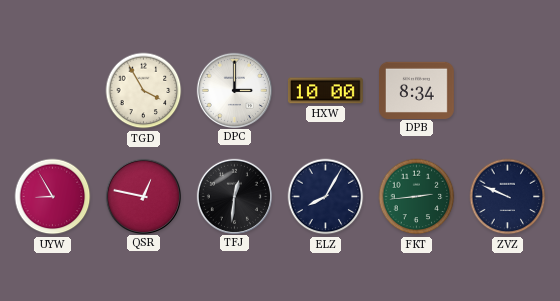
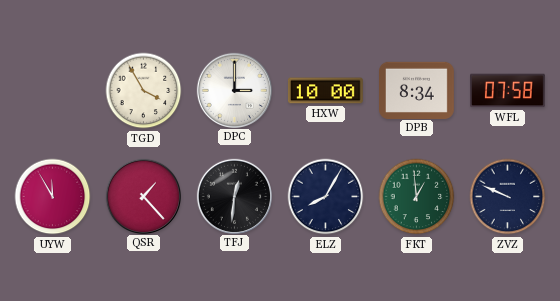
WFL: none -> 07:58
UYW: 8:55 -> 11:55
QSR: 12:47 -> 1:23
FKT: 2:44 -> 12:59
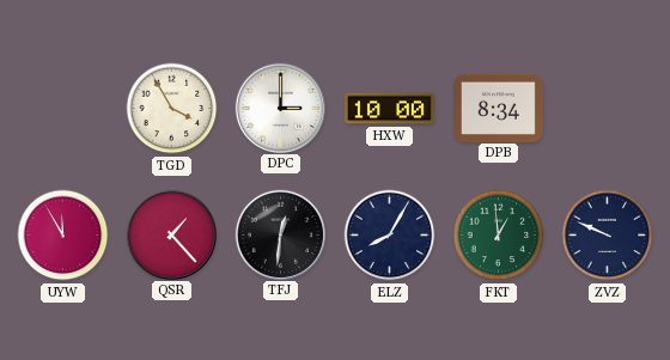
WFL: 07:58 -> none
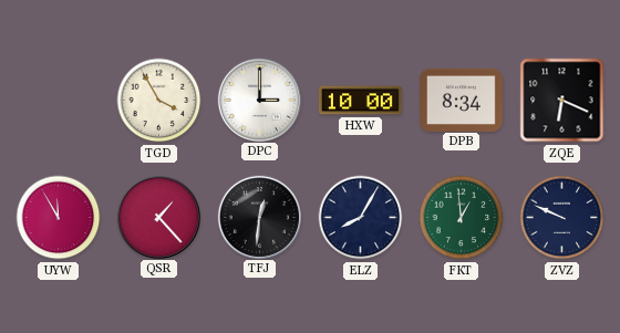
ZQE: none -> 6:19
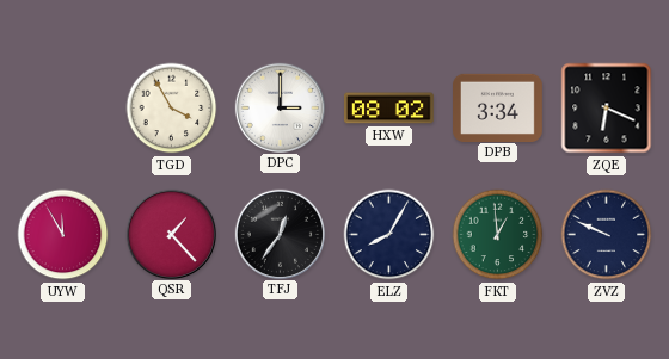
HXW: 10:00 -> 08:02
DPB: 8:34 -> 3:34
TFJ: 12:31 -> 12:36
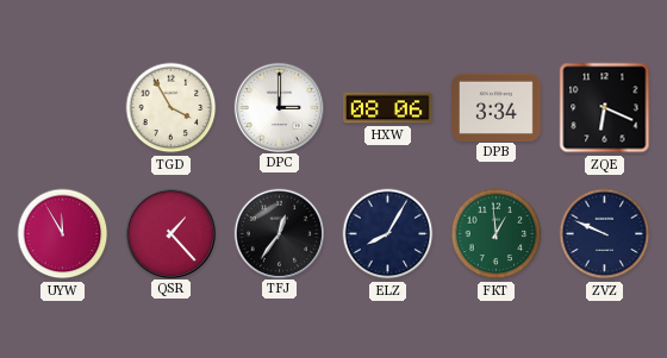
HXW: 08:02 -> 08:06
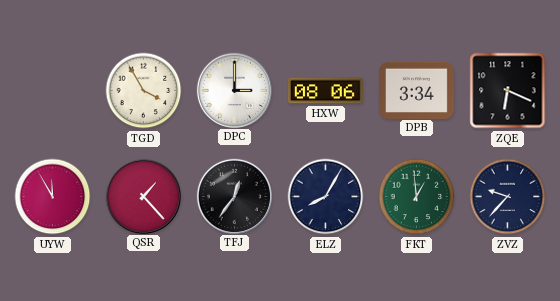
ZVZ: 9:49 -> 9:37
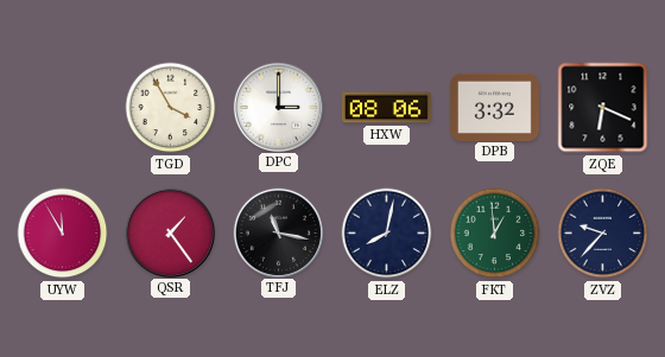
DPB: 3:34 -> 3:32
QSR: 1:23 -> 1:24
TFJ: 12:36 -> 11:17
ELZ: 8:05 -> 8:02
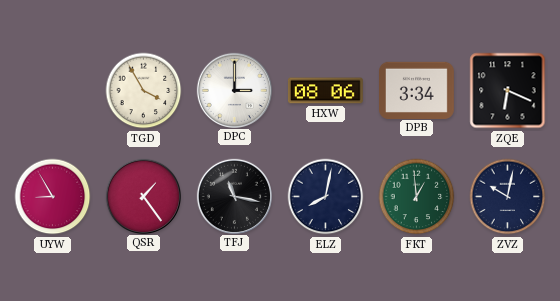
DPB: 3:32 -> 3:34
UYW: 11:55 -> 8:55
ZVZ: 9:37 -> 10:02
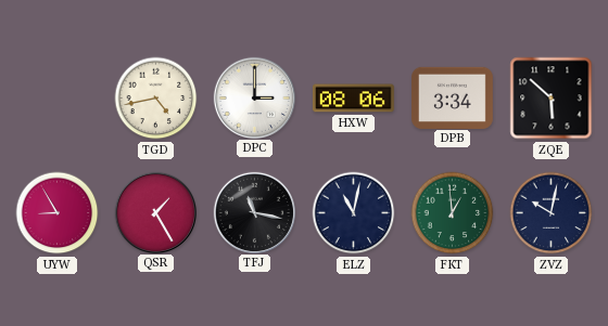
TGD: 3:55 -> 4:43
ZQE: 6:19 -> 5:52
QSR: 1:24 -> 1:25
ELZ: 8:02 -> 11:02
